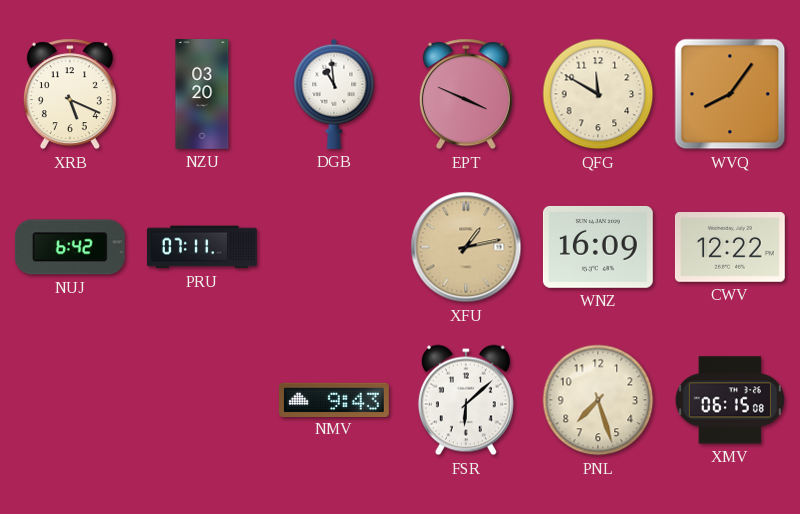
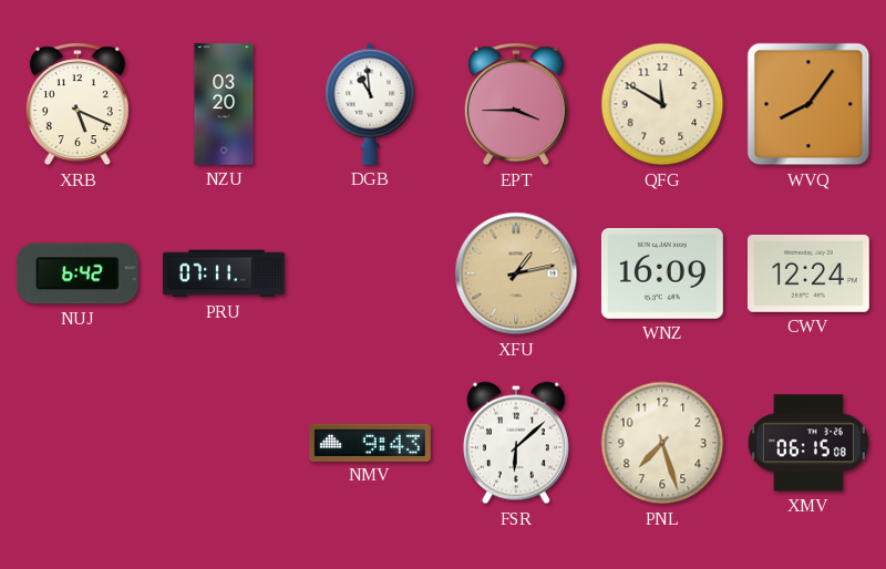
EPT: 3:49 -> 3:45
CWV: 12:22 -> 12:24
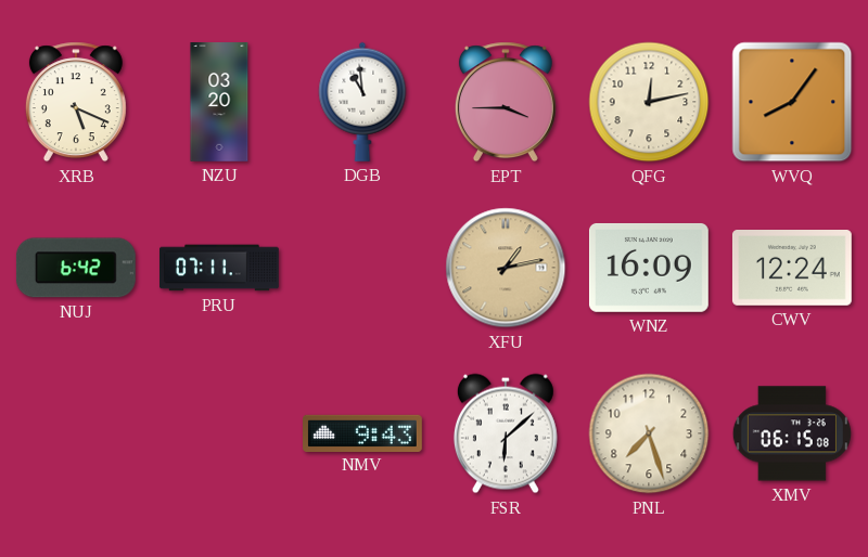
QFG: 11:50 -> 12:13
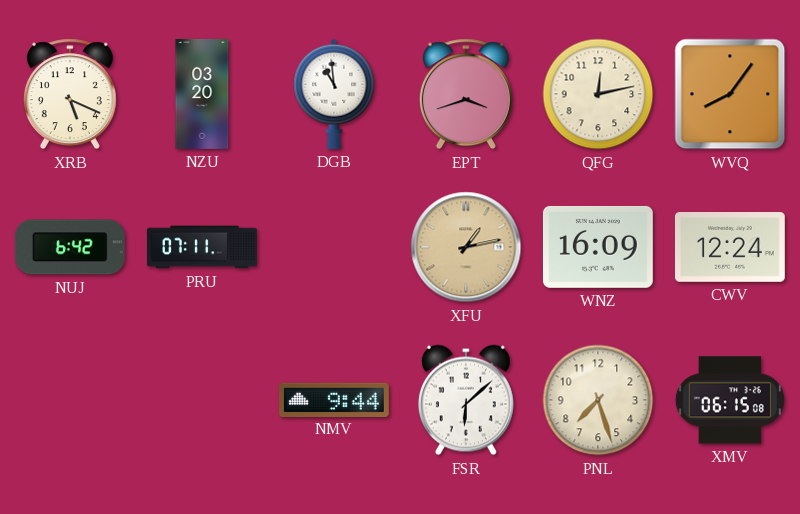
EPT: 3:45 -> 3:42
NMV: 9:43 -> 9:44
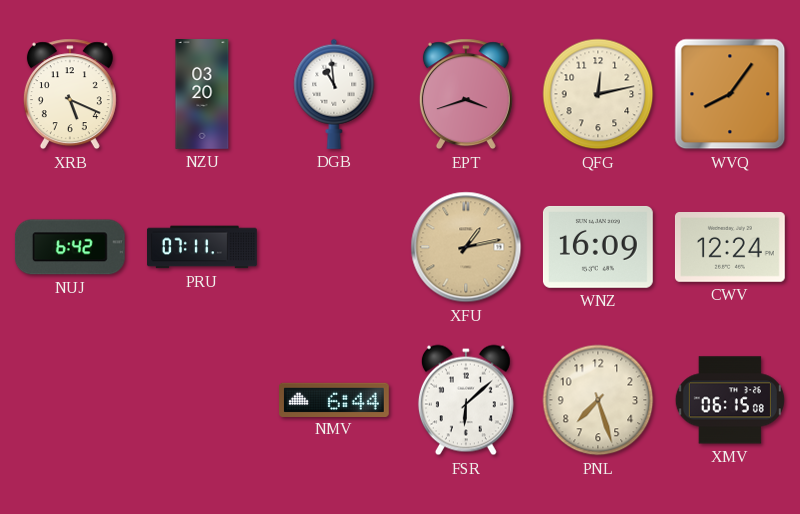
NMV: 9:44 -> 6:44
